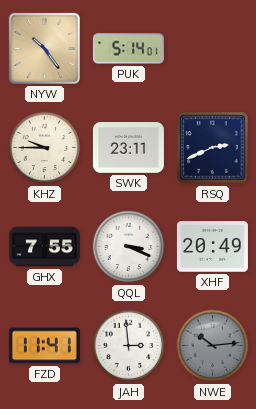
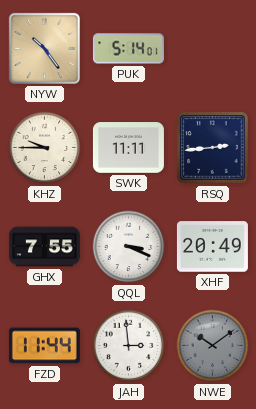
SWK: 23:11 -> 11:11
RSQ: 2:41 -> 2:44
FZD: 11:41 -> 11:44
NWE: 10:14 -> 10:09
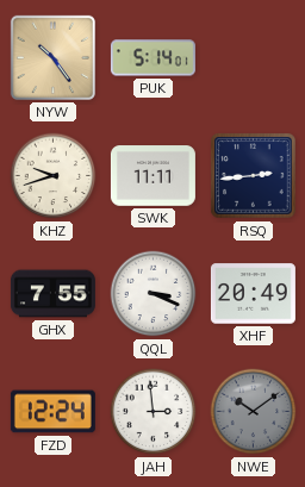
KHZ: 9:45 -> 9:42
FZD: 11:44 -> 12:24
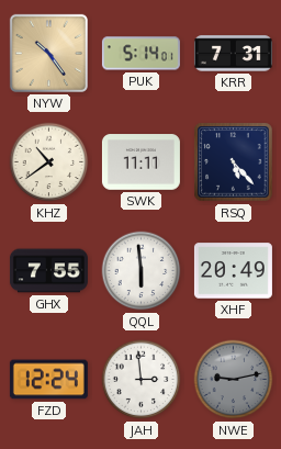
KRR: none -> 7:31
KHZ: 9:42 -> 10:39
RSQ: 2:44 -> 5:23
QQL: 3:19 -> 5:59
NWE: 10:09 -> 9:13
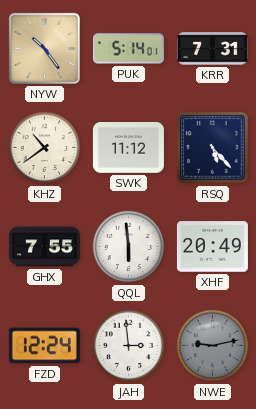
SWK: 11:11 -> 11:12
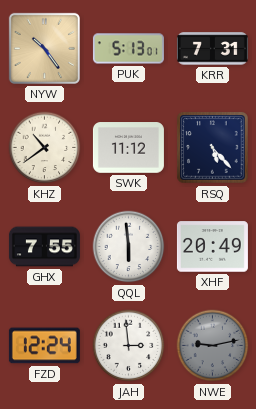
PUK: 5:14 -> 5:13
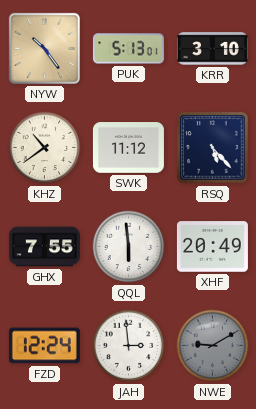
KRR: 7:31 -> 3:10
NWE: 9:13 -> 9:10
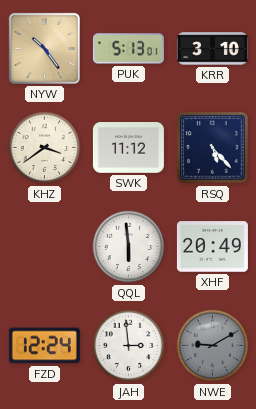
KHZ: 10:39 -> 3:39
GHX: 7:55 -> none
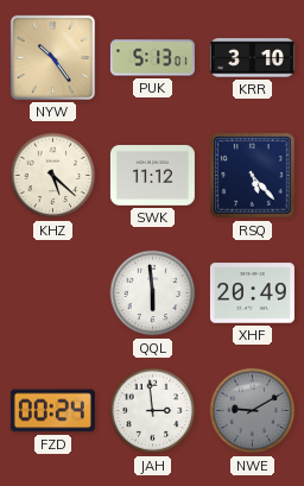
KHZ: 3:39 -> 5:22
FZD: 12:24 -> 00:24
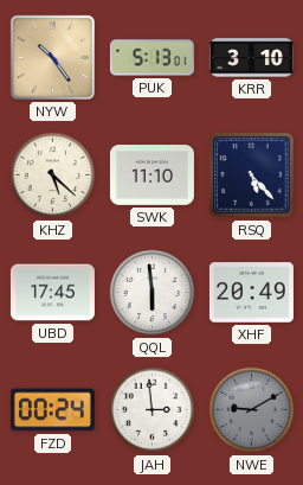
SWK: 11:12 -> 11:10
UBD: none -> 17:45
